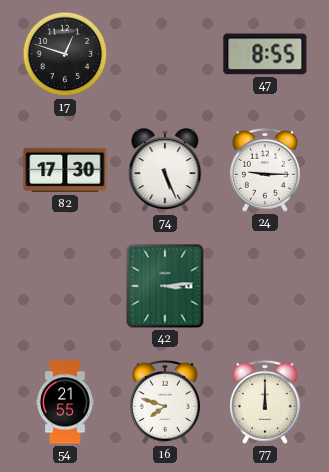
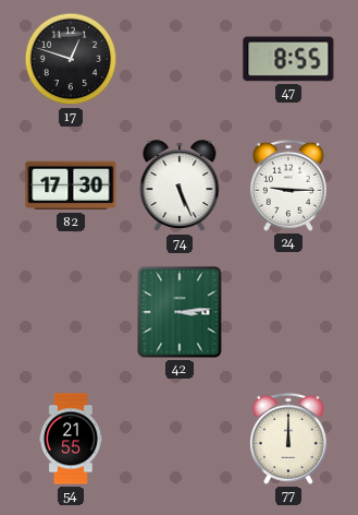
16: 7:48 -> none
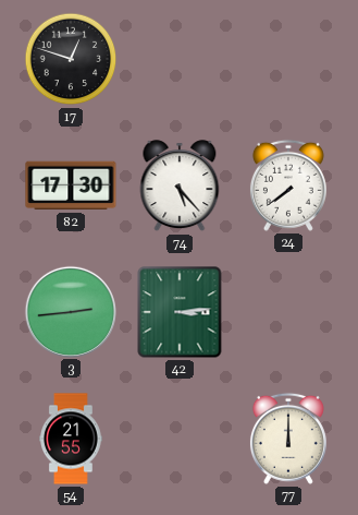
47: 8:55 -> none
74: 5:26 -> 5:23
24: 9:15 -> 7:39
3: none -> 2:44
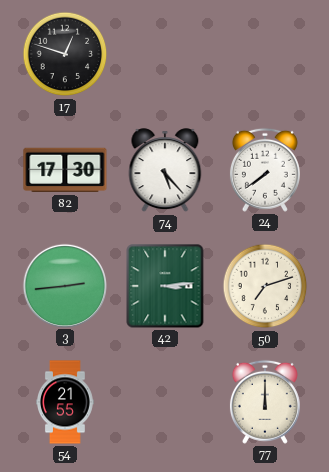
50: none -> 7:12
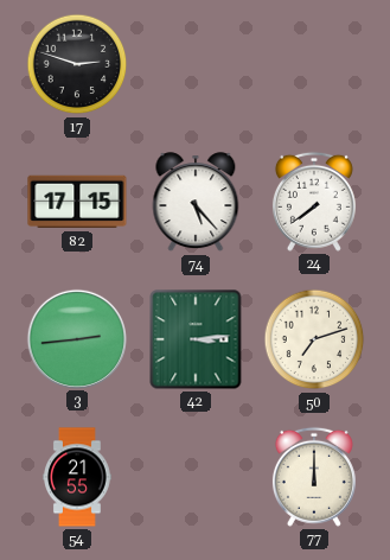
17: 12:48 -> 2:48
82: 17:30 -> 17:15
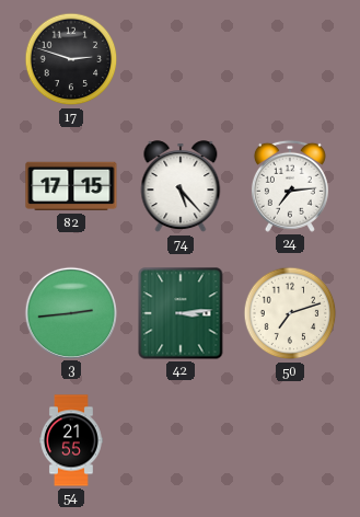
24: 7:39 -> 7:14
77: 12:00 -> none
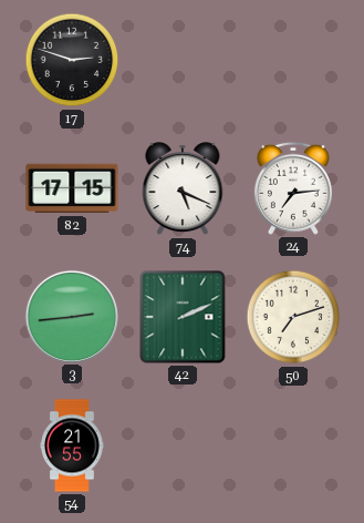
74: 5:23 -> 5:19
42: 3:14 -> 2:11
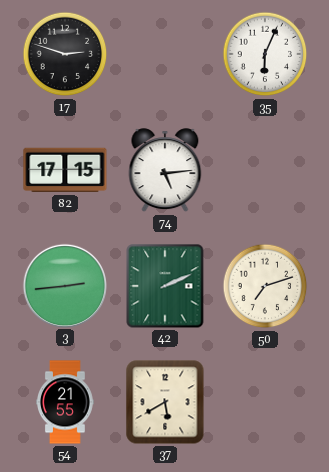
35: none -> 6:04
74: 5:19 -> 5:14
24: 7:14 -> none
37: none -> 5:40
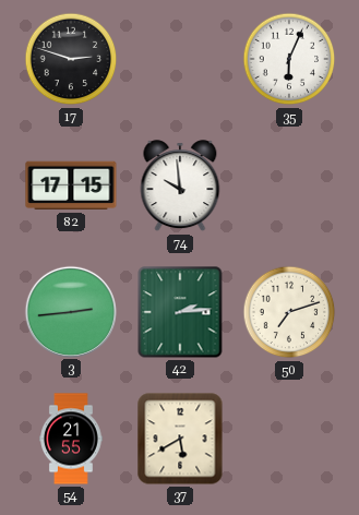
74: 5:14 -> 9:59
42: 2:11 -> 2:14
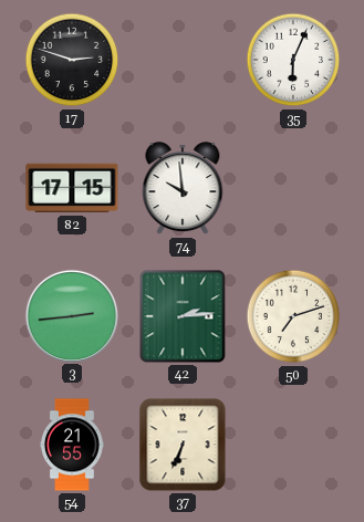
37: 5:40 -> 6:34
